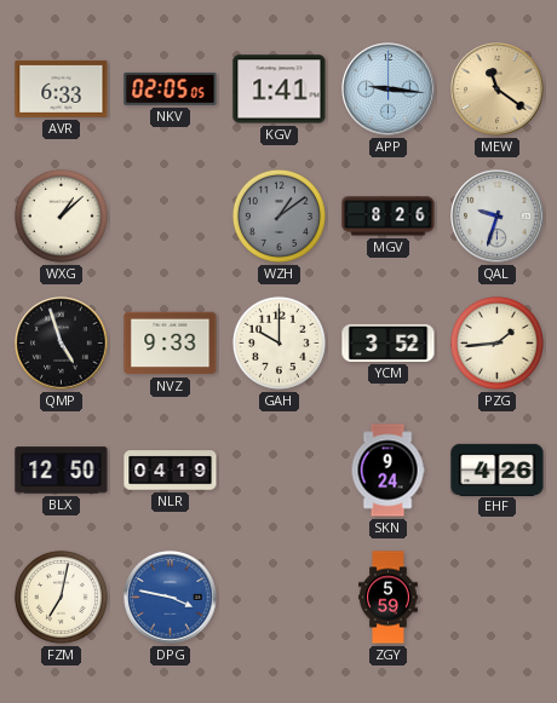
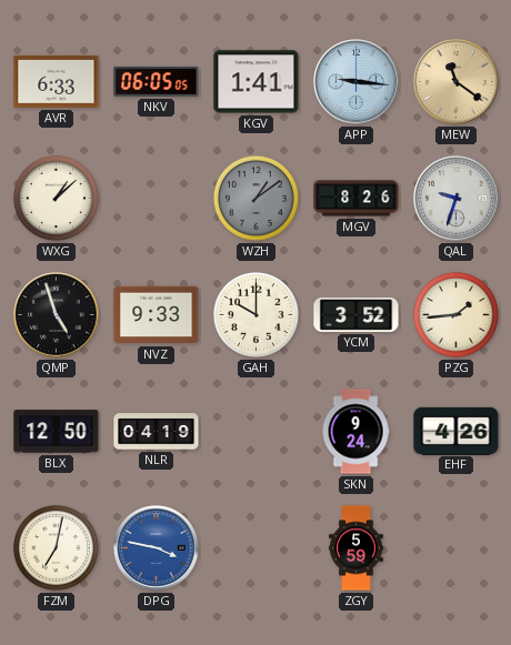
NKV: 02:05 -> 06:05
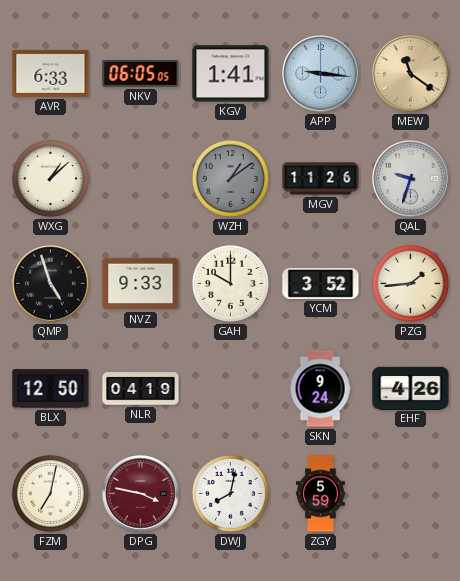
MGV: 8:26 -> 11:26
DPG dial: blue -> burgundy
DWJ: none -> 8:02
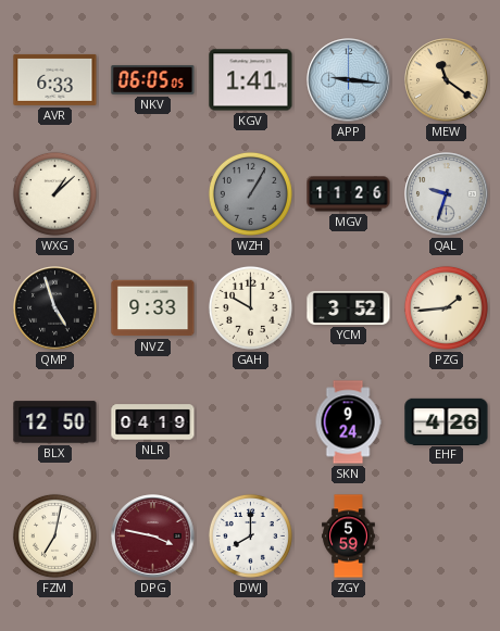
WZH: 1:09 -> 1:05
DWJ: 8:02 -> 8:00
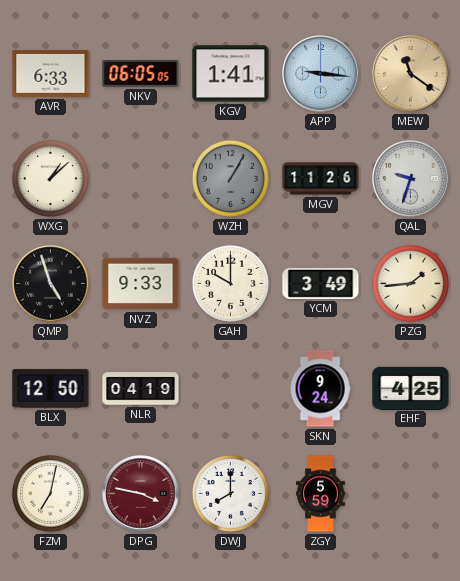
YCM: 3:52 -> 3:49
EHF: 4:26 -> 4:25
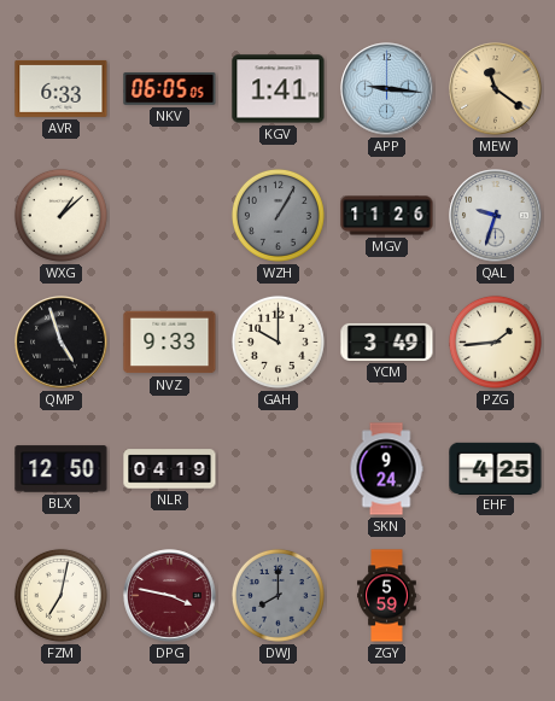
DWJ dial: white -> grey
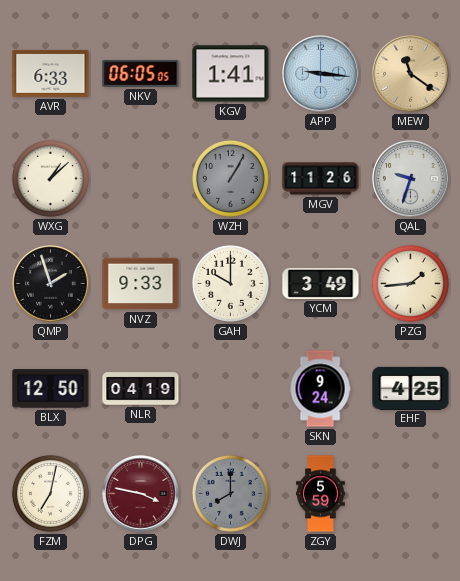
QMP: 4:57 -> 1:57
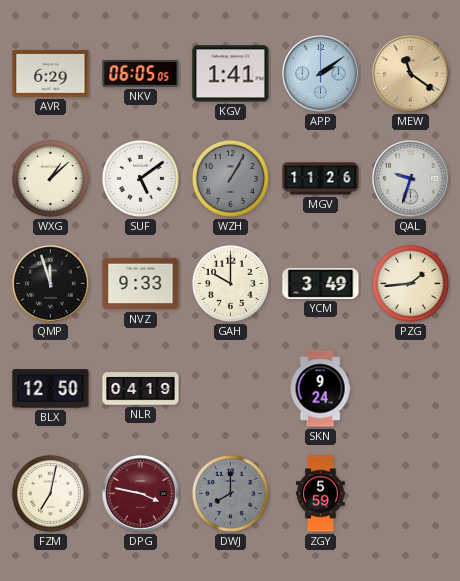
AVR: 6:33 -> 6:29
APP: 9:16 -> 2:09
SUF: none -> 5:09
QMP: 1:57 -> 11:57
EHF: 4:25 -> none
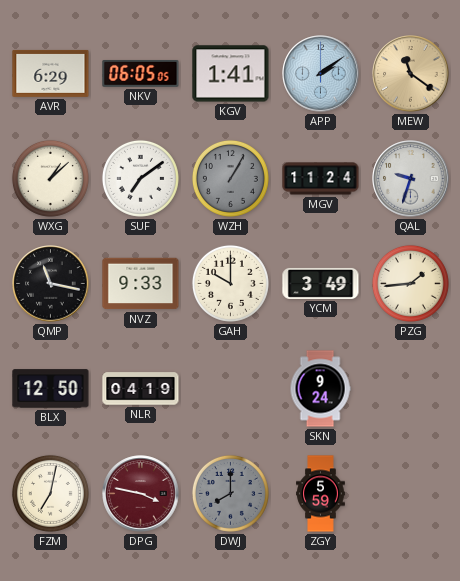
SUF: 5:09 -> 7:09
MGV: 11:26 -> 11:24
QMP: 11:57 -> 11:17
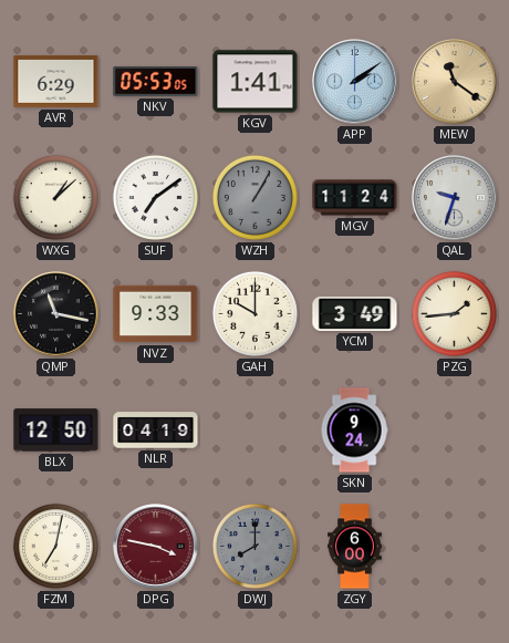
NKV: 06:05 -> 05:53
ZGY: 5:59 -> 6:00
